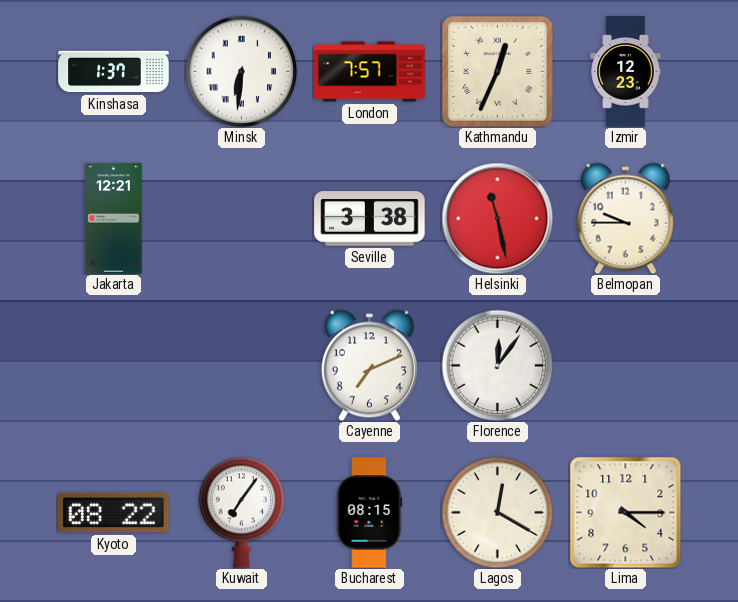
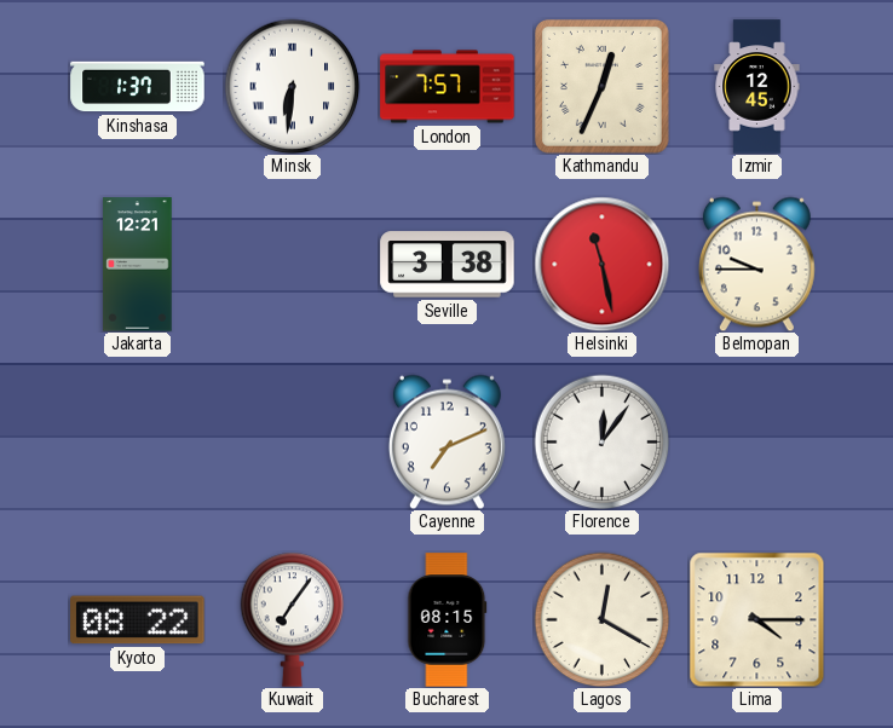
Izmir: 12:23 -> 12:45
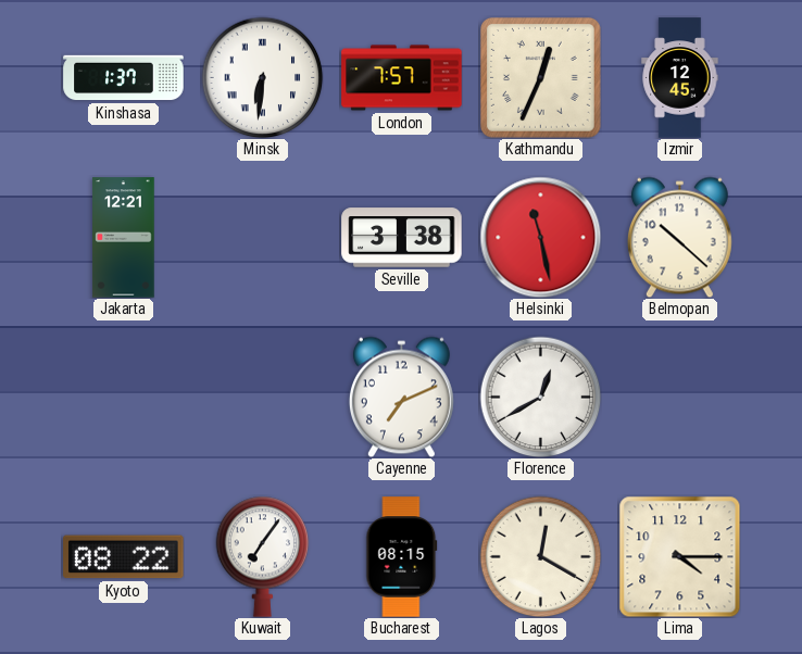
Belmopan: 9:45 -> 10:22
Florence: 12:06 -> 12:40
